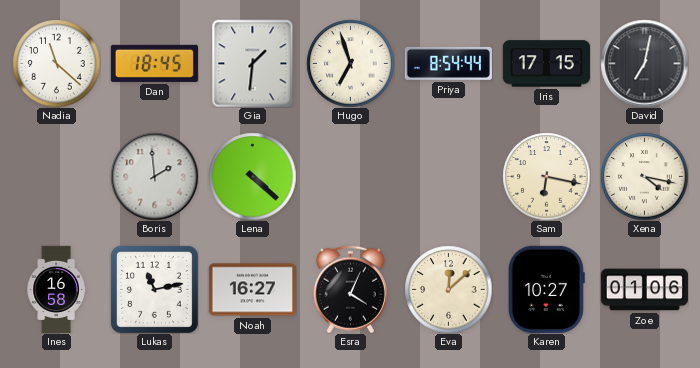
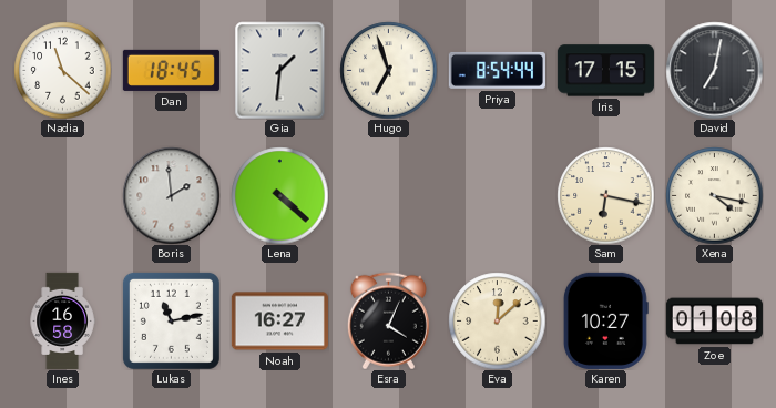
Zoe: 01:06 -> 01:08
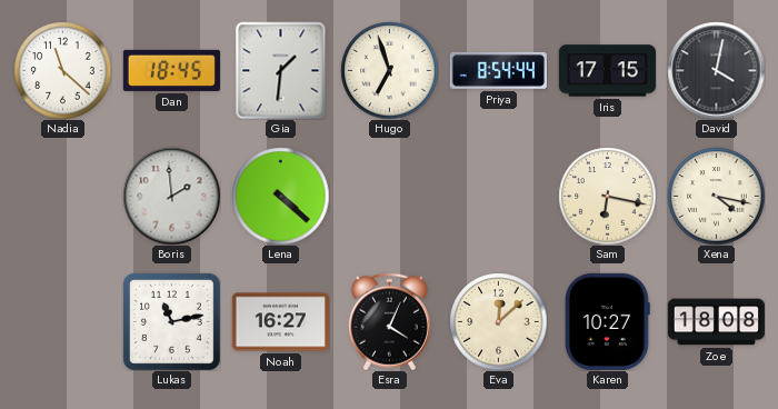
David: 7:02 -> 4:02
Ines: 16:58 -> none
Zoe: 01:08 -> 18:08
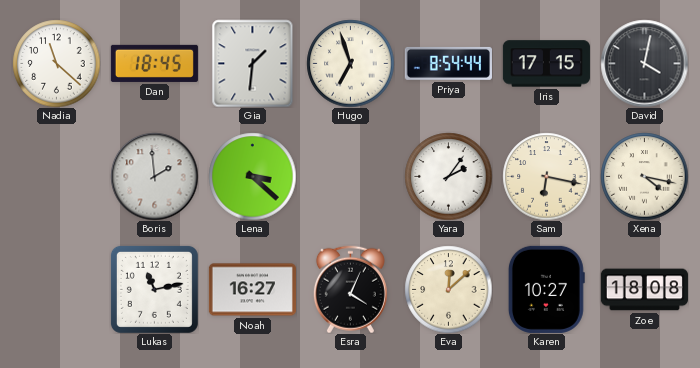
Lena: 4:22 -> 3:22
Yara: none -> 2:06
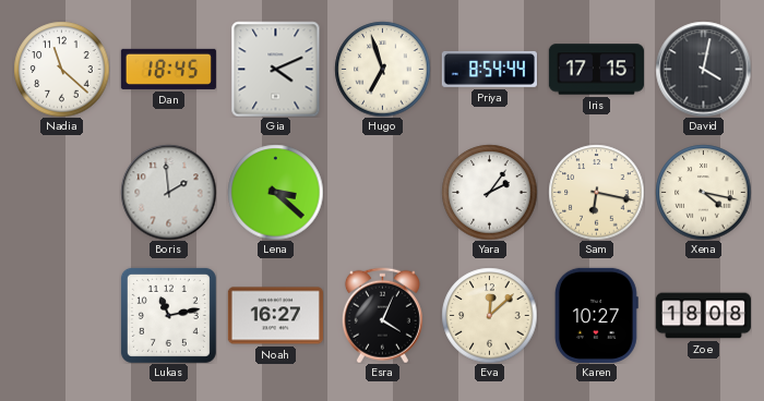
Gia: 1:31 -> 4:11
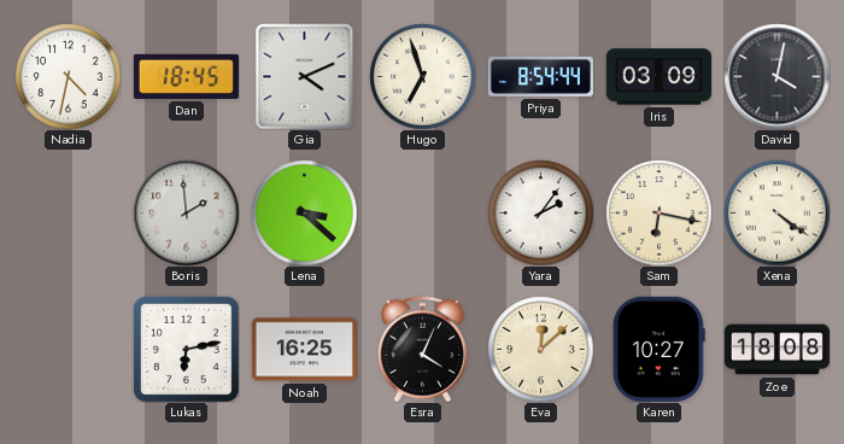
Nadia: 11:22 -> 4:32
Iris: 17:15 -> 03:09
Xena: 4:17 -> 4:21
Lukas: 11:13 -> 6:13
Noah: 16:27 -> 16:25
